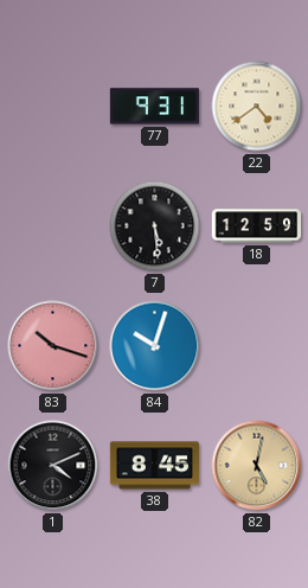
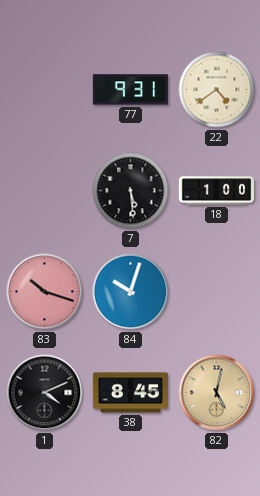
18: 12:59 -> 1:00
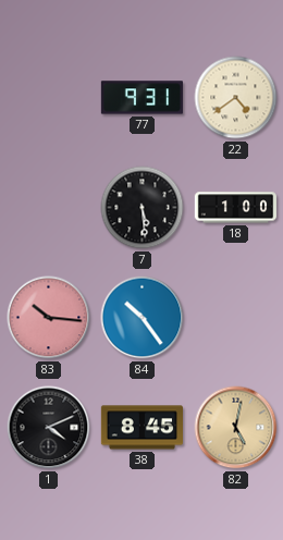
83: 10:18 -> 10:16
84: 10:03 -> 10:24
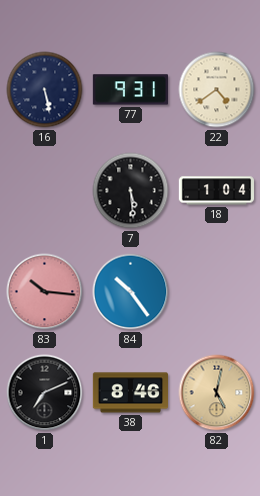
16: none -> 5:28
18: 1:00 -> 1:04
1: 4:11 -> 7:11
38: 8:45 -> 8:46
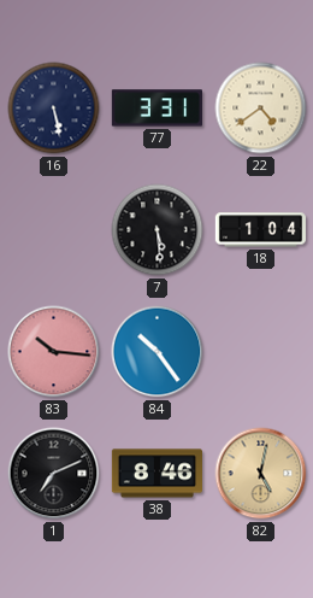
77: 9:31 -> 3:31
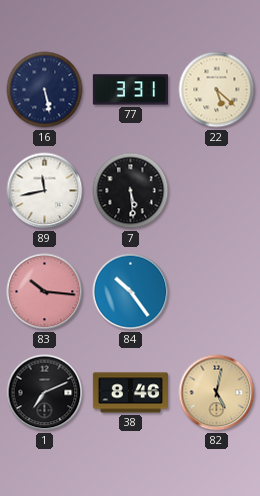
22: 4:39 -> 5:22
89: none -> 11:43
18: 1:04 -> none
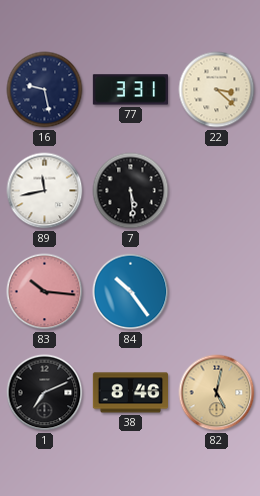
16: 5:28 -> 9:28
22: 5:22 -> 3:22
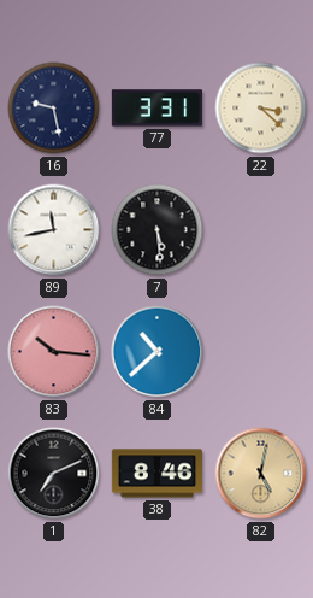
84: 10:24 -> 10:38
